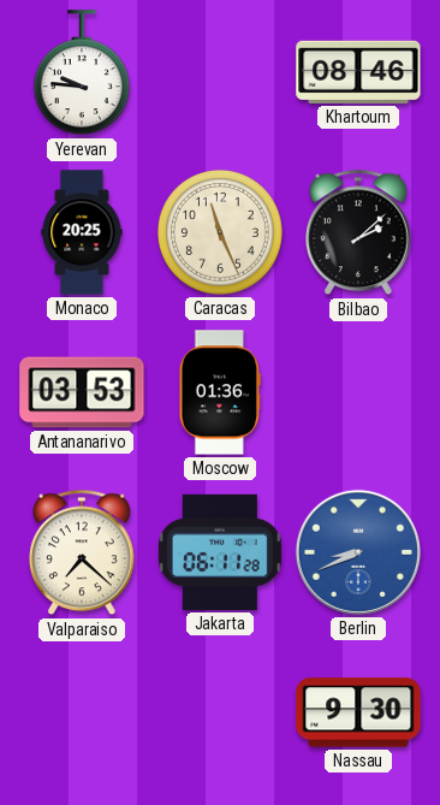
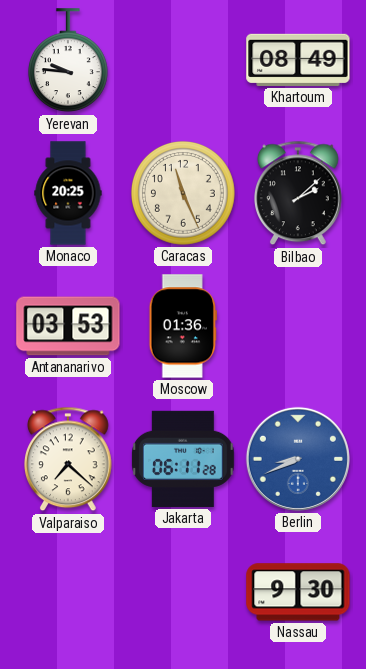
Khartoum: 08:46 -> 08:49
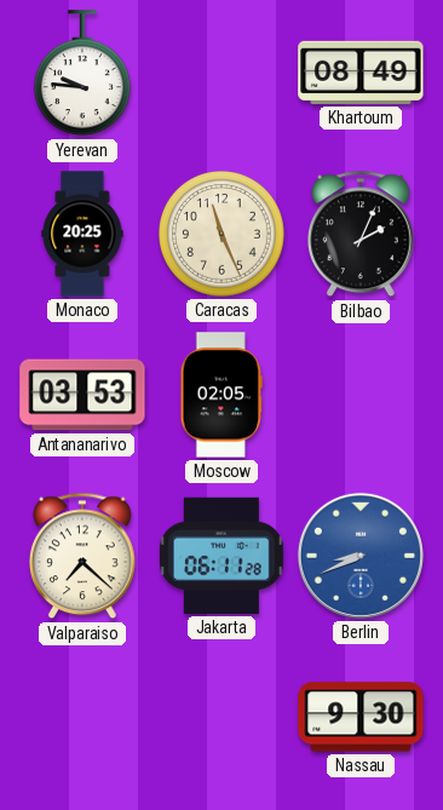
Bilbao: 2:08 -> 2:04
Moscow: 01:36 -> 02:05
